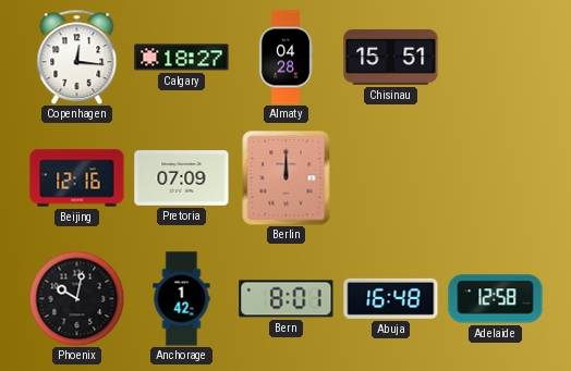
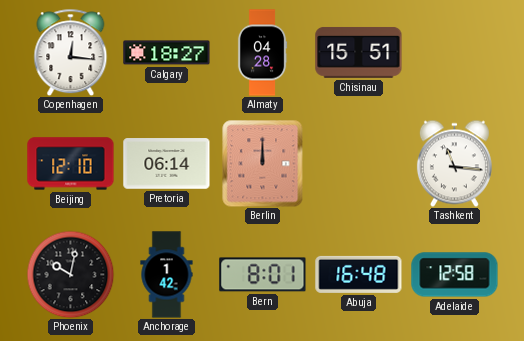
Beijing: 12:16 -> 12:10
Pretoria: 07:09 -> 06:14
Tashkent: none -> 11:16
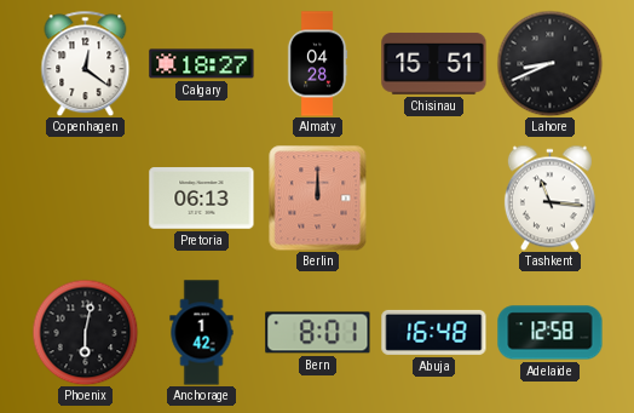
Copenhagen: 12:16 -> 12:21
Lahore: none -> 8:41
Beijing: 12:10 -> none
Pretoria: 06:14 -> 06:13
Phoenix: 10:02 -> 6:02
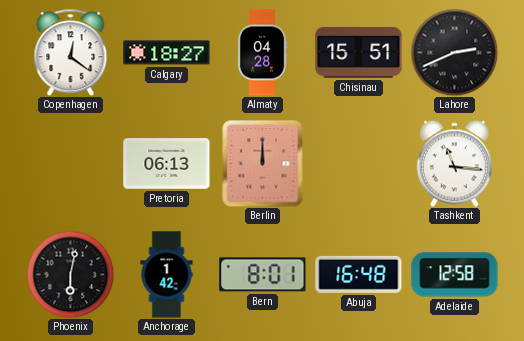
Lahore: 8:41 -> 2:41
